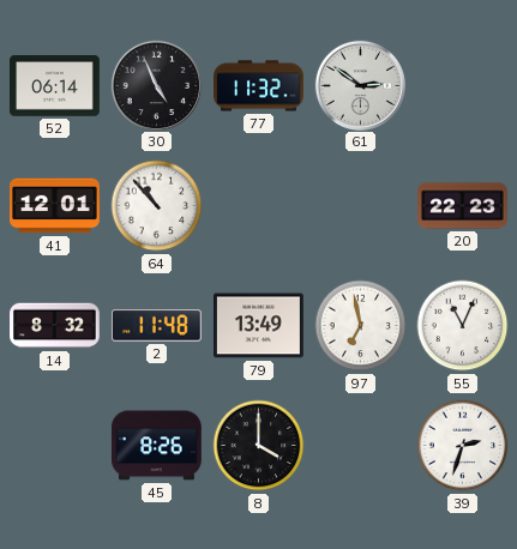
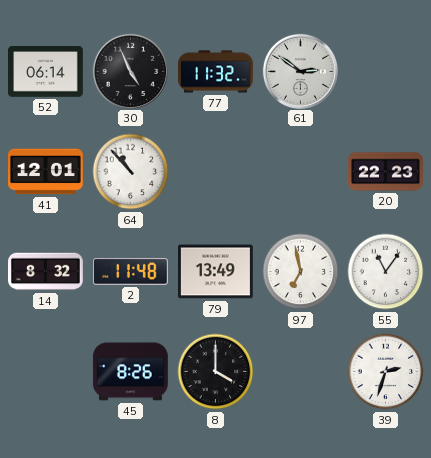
55: 11:04 -> 11:06
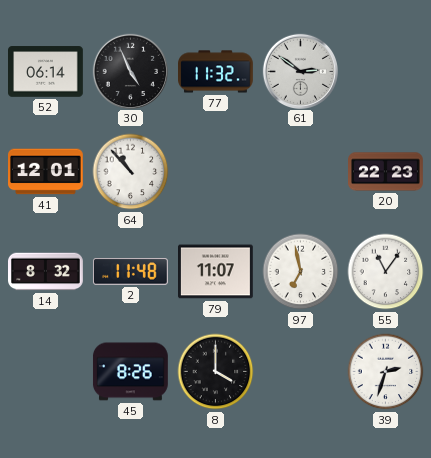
79: 13:49 -> 11:07
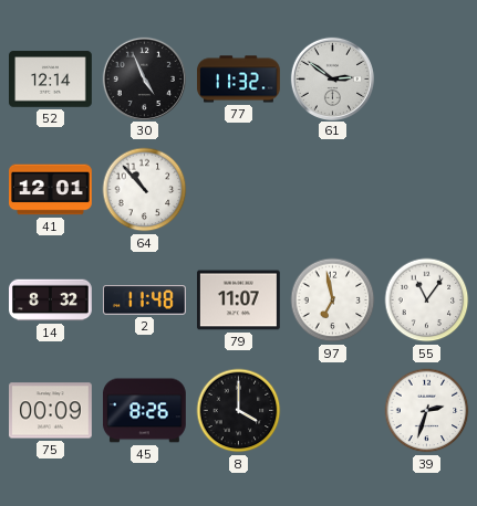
52: 06:14 -> 12:14
20: 22:23 -> none
75: none -> 00:09
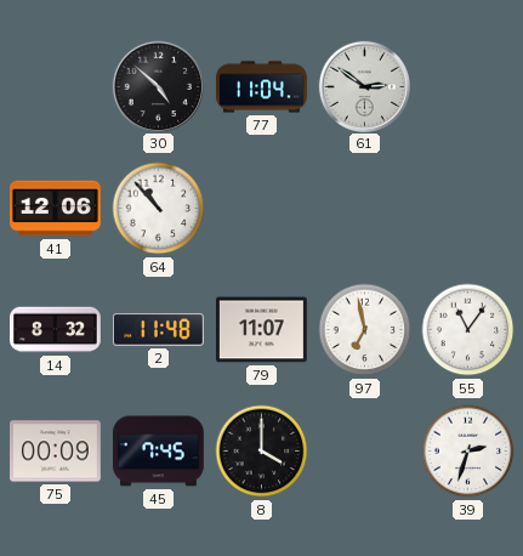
52: 12:14 -> none
30: 4:56 -> 4:52
77: 11:32 -> 11:04
41: 12:01 -> 12:06
45: 8:26 -> 7:45
